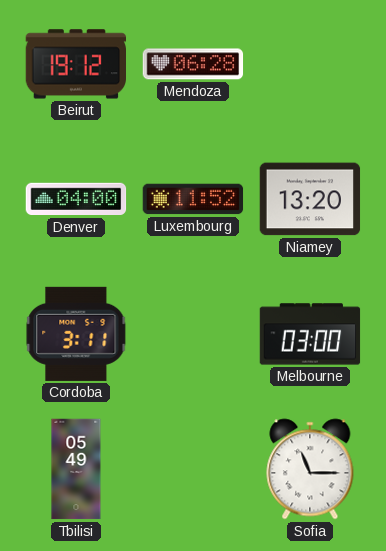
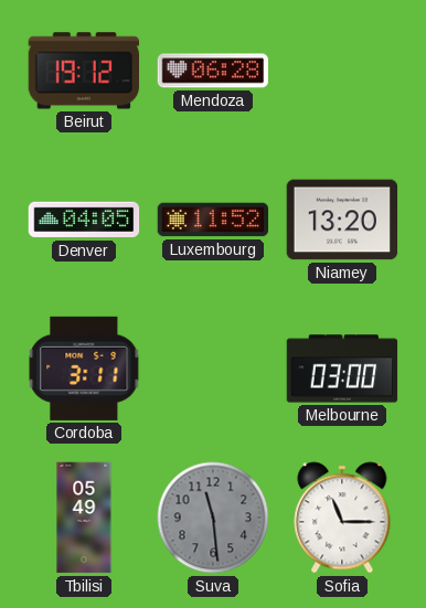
Denver: 04:00 -> 04:05
Suva: none -> 11:29
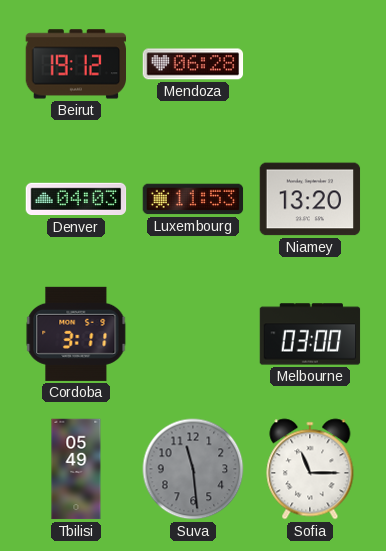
Denver: 04:05 -> 04:03
Luxembourg: 11:52 -> 11:53
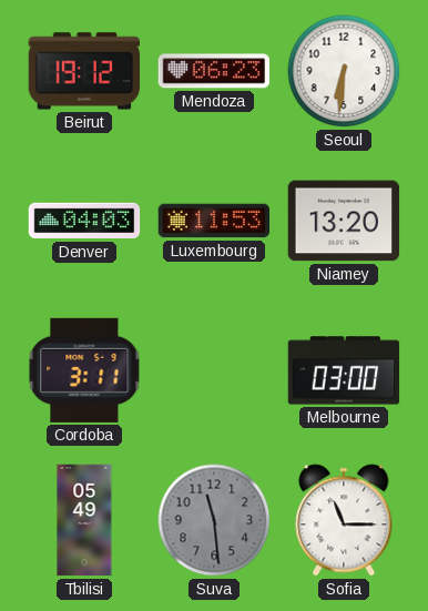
Mendoza: 06:28 -> 06:23
Seoul: none -> 6:31
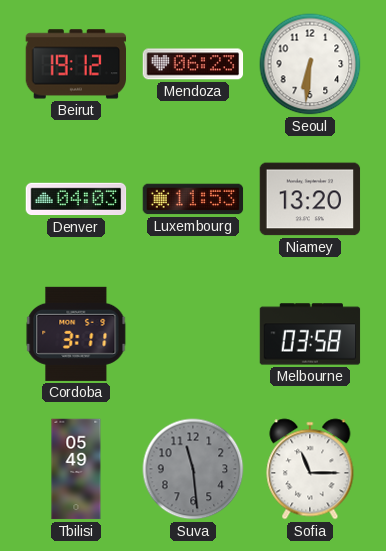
Melbourne: 03:00 -> 03:58
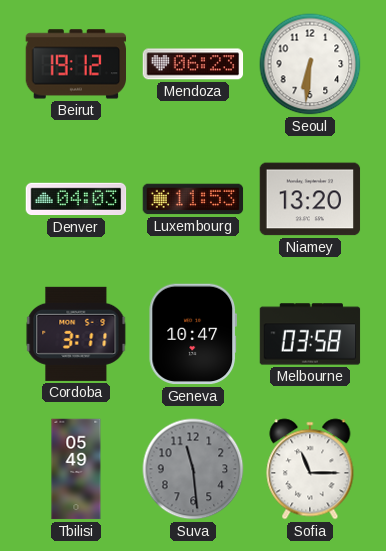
Geneva: none -> 10:47
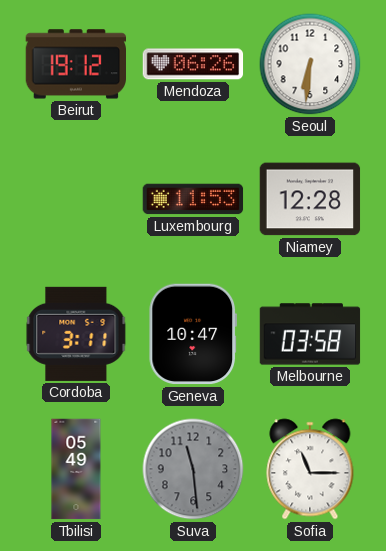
Mendoza: 06:23 -> 06:26
Denver: 04:03 -> none
Niamey: 13:20 -> 12:28
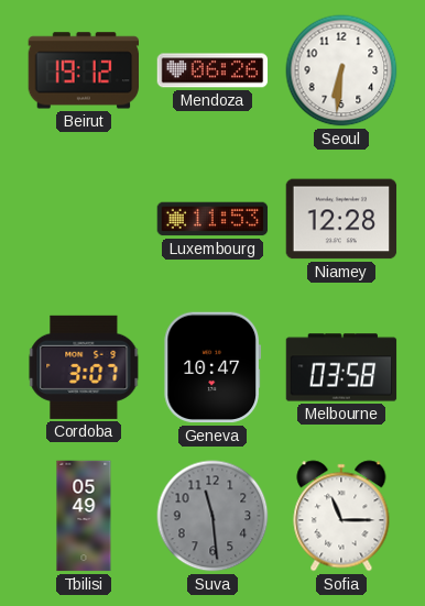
Cordoba: 3:11 -> 3:07
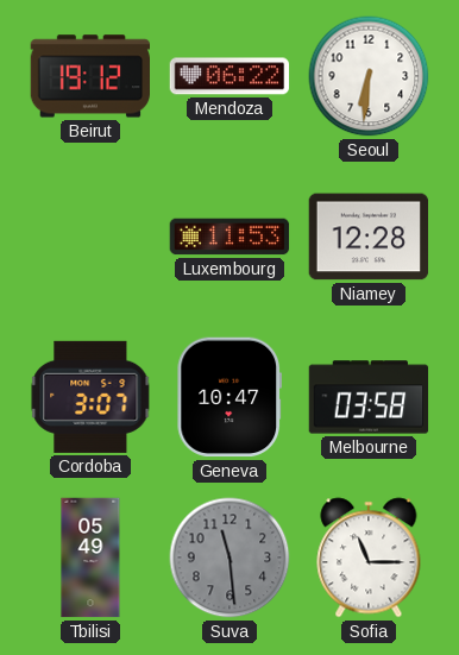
Mendoza: 06:26 -> 06:22
